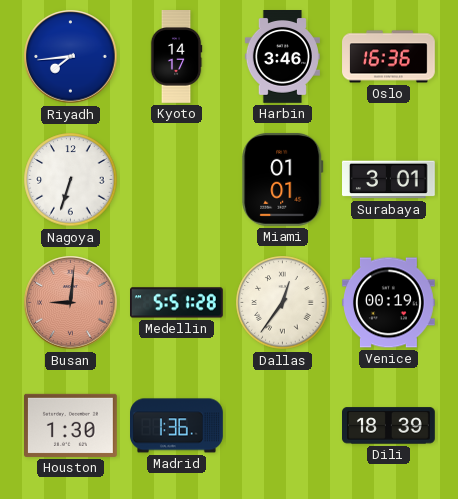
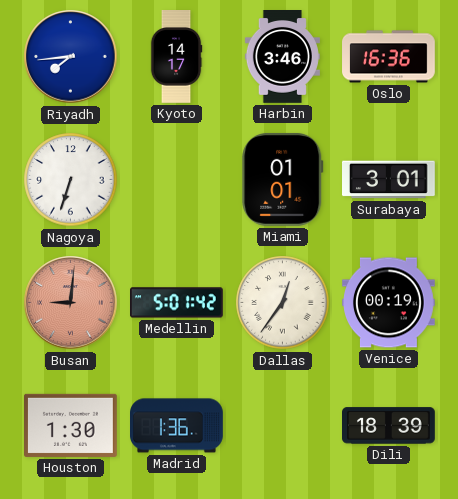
Medellin: 5:51 -> 5:01
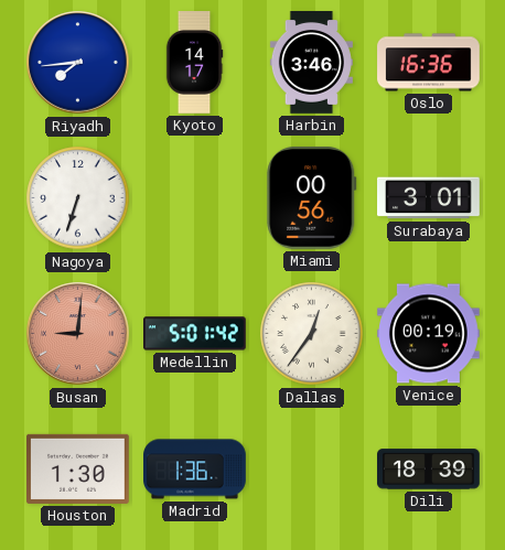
Miami: 01:01 -> 00:56
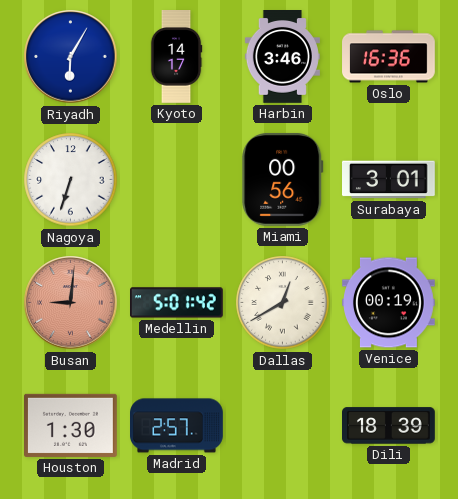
Riyadh: 7:44 -> 6:05
Dallas: 12:36 -> 12:40
Madrid: 1:36 -> 2:57
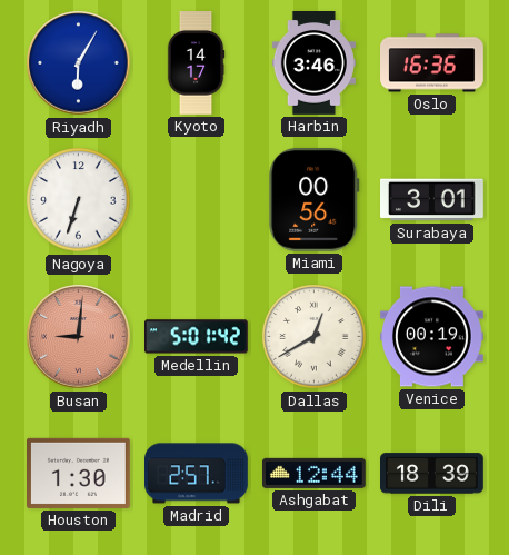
Ashgabat: none -> 12:44
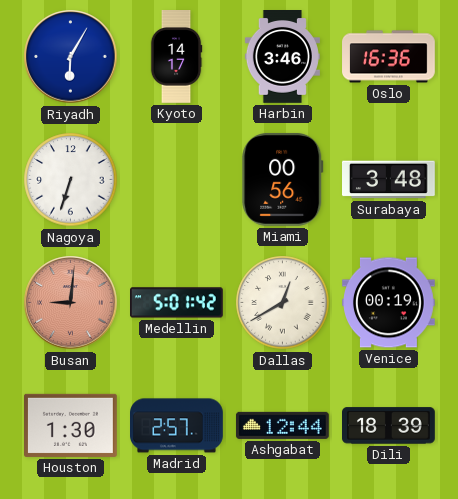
Surabaya: 3:01 -> 3:48
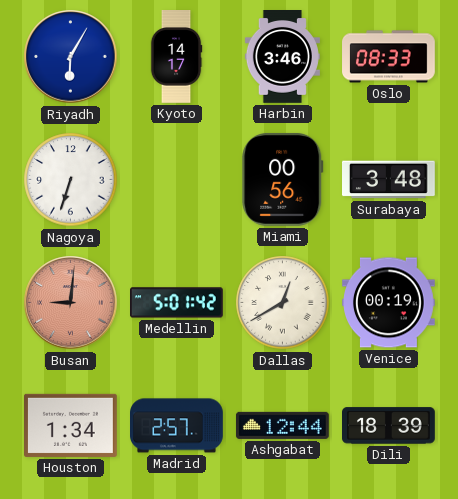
Oslo: 16:36 -> 08:33
Houston: 1:30 -> 1:34
